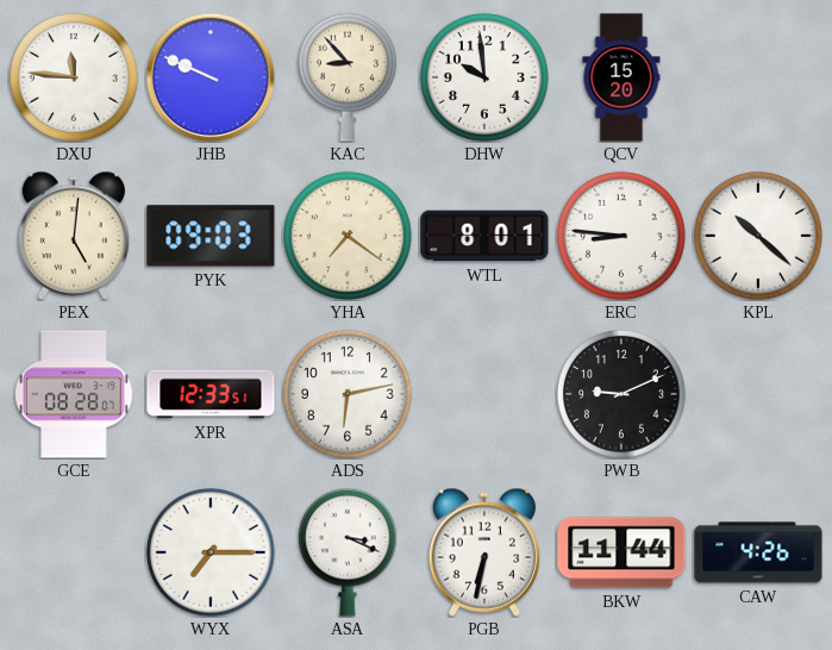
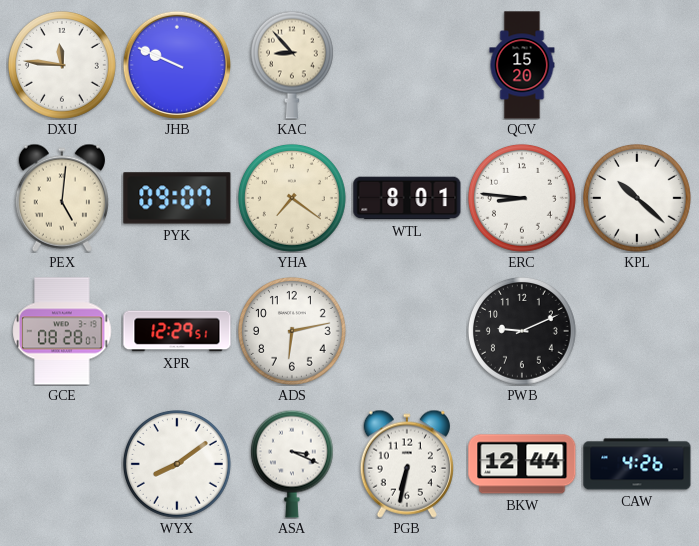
DHW: 9:59 -> none
PYK: 09:03 -> 09:07
XPR: 12:33 -> 12:29
WYX: 7:15 -> 8:09
BKW: 11:44 -> 12:44
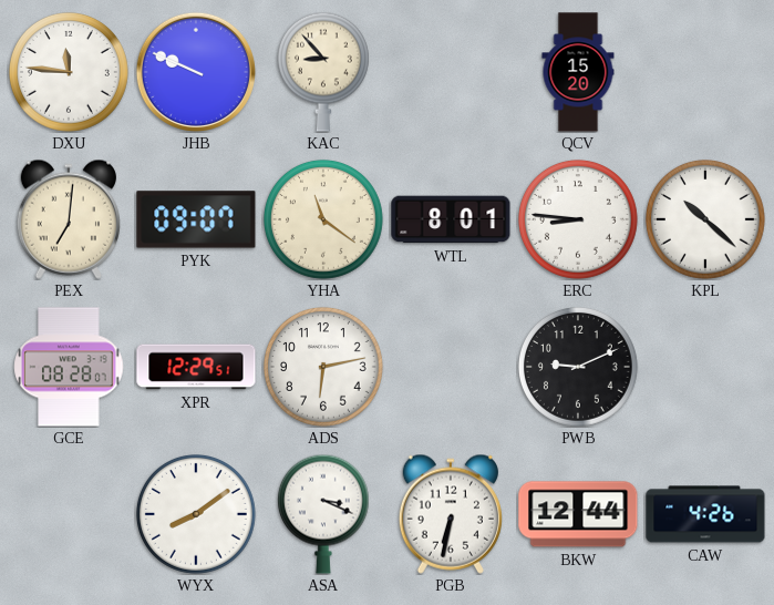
PEX: 5:01 -> 7:01
YHA: 7:21 -> 11:21
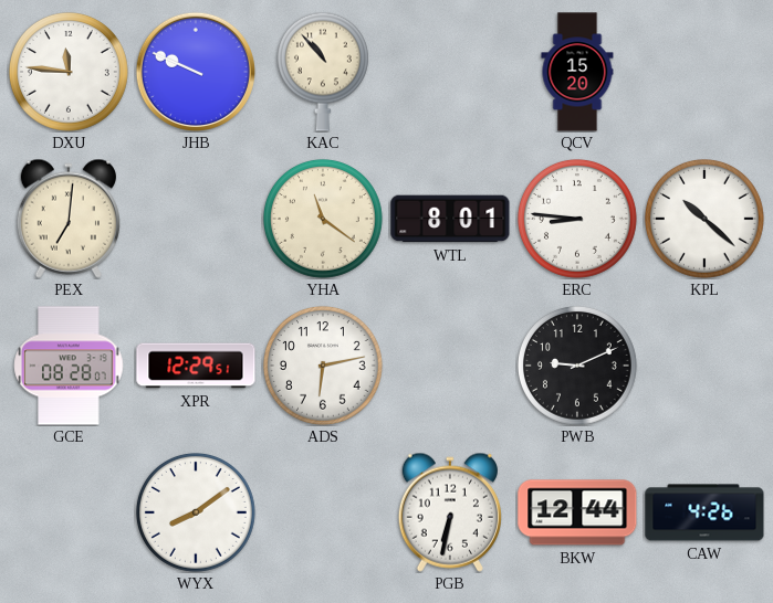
KAC: 8:53 -> 10:53
PYK: 09:07 -> none
ASA: 3:19 -> none
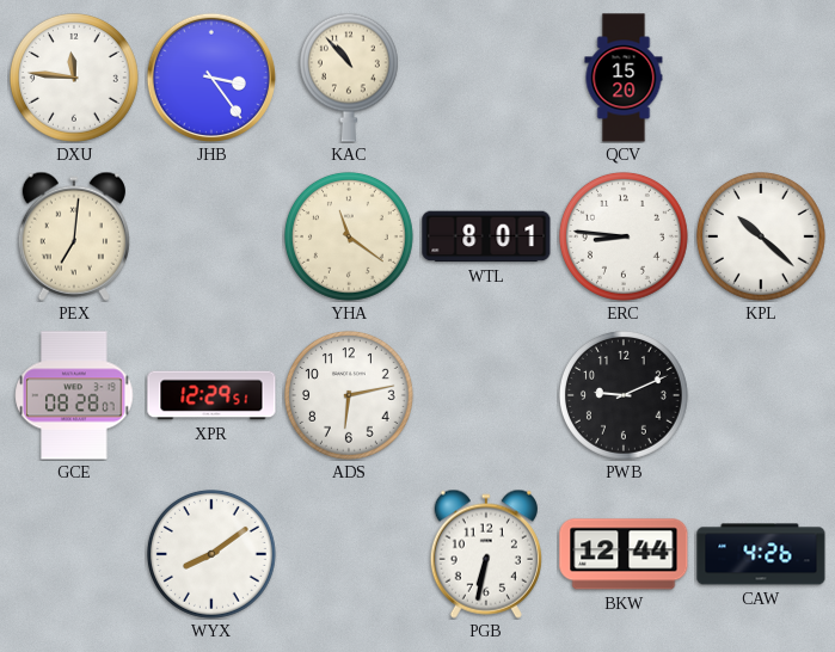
JHB: 9:49 -> 3:24
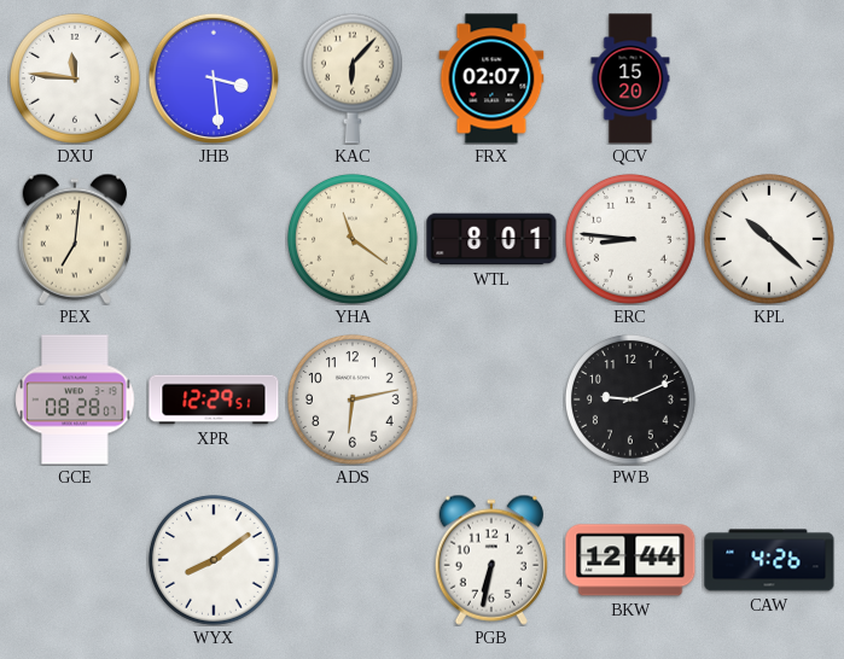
JHB: 3:24 -> 3:29
KAC: 10:53 -> 6:07
FRX: none -> 02:07
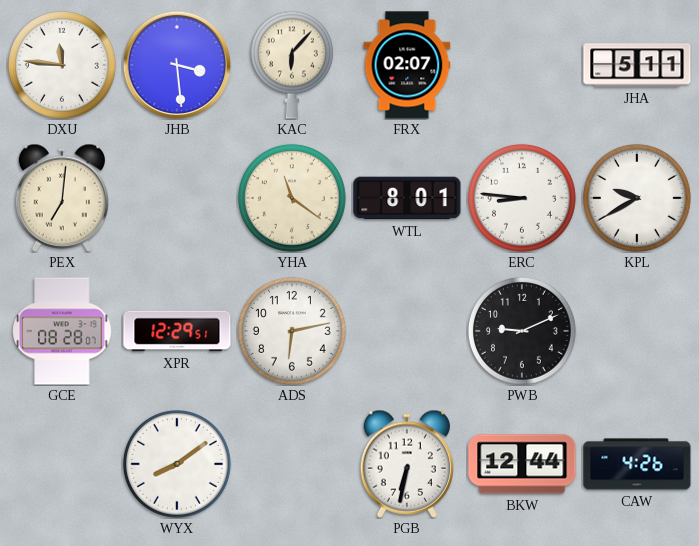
QCV: 15:20 -> none
JHA: none -> 5:11
KPL: 10:22 -> 9:40
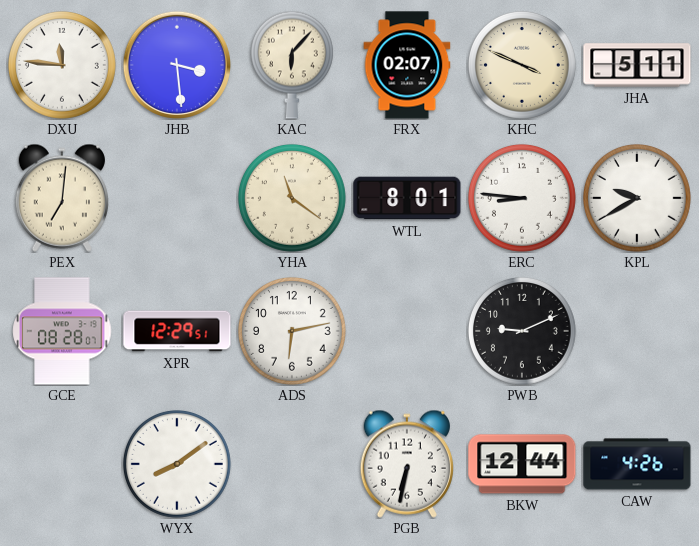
KHC: none -> 3:49
